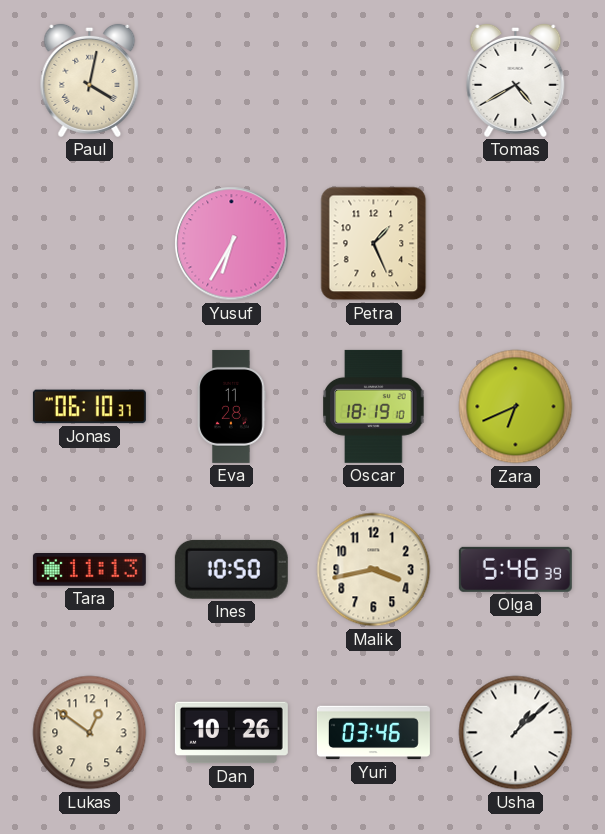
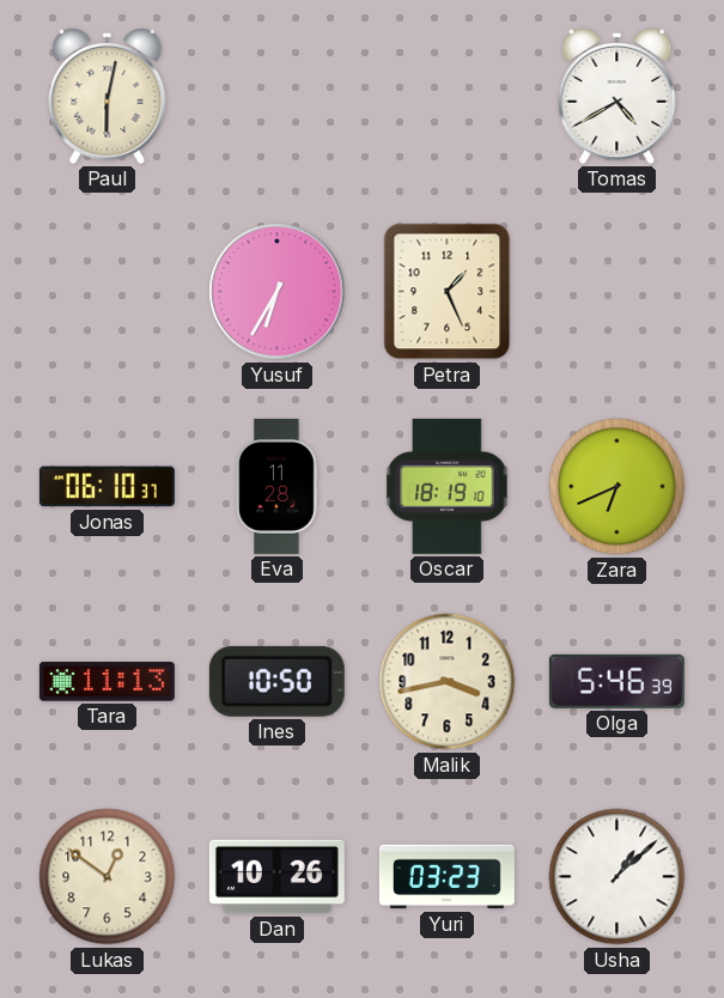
Paul: 4:02 -> 6:02
Yuri: 03:46 -> 03:23
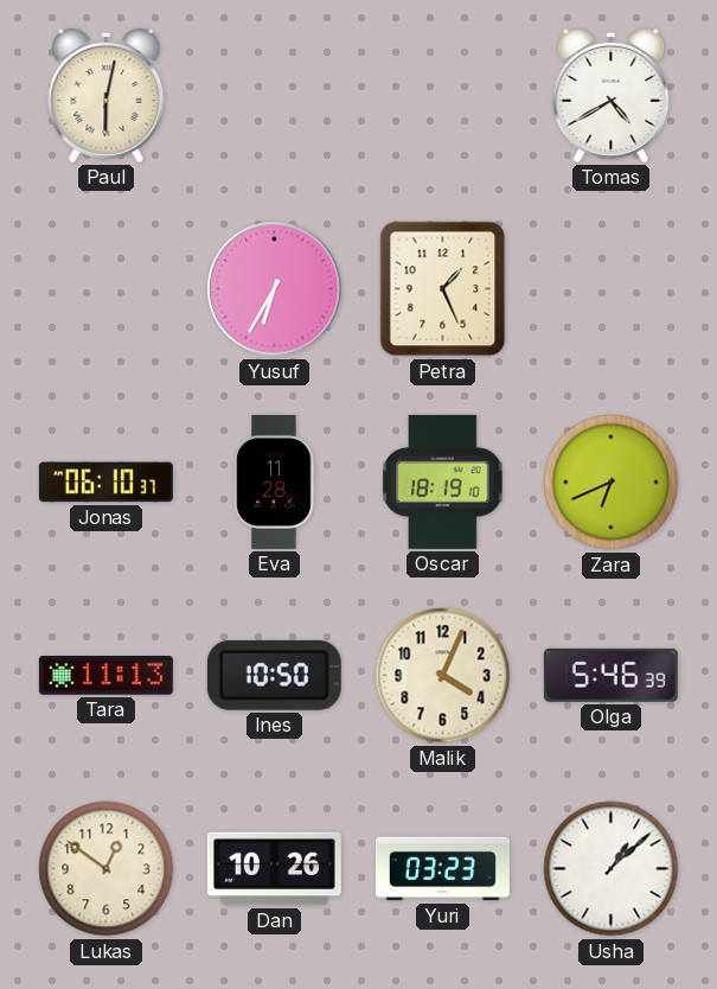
Malik: 3:43 -> 4:04
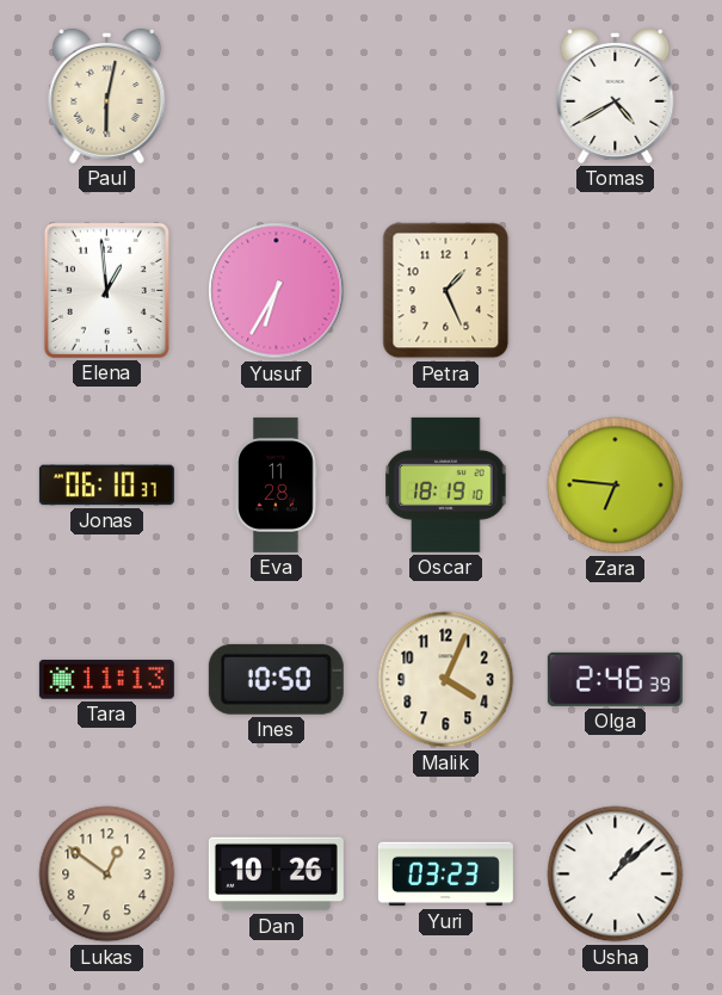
Elena: none -> 12:59
Zara: 6:41 -> 6:46
Olga: 5:46 -> 2:46
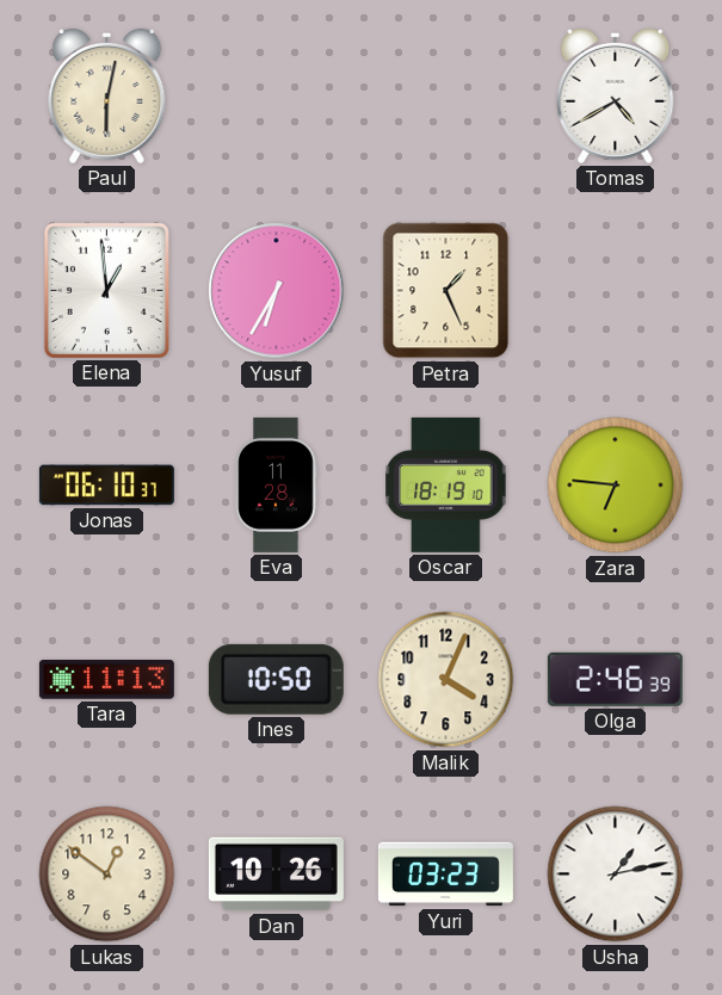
Usha: 1:08 -> 1:13
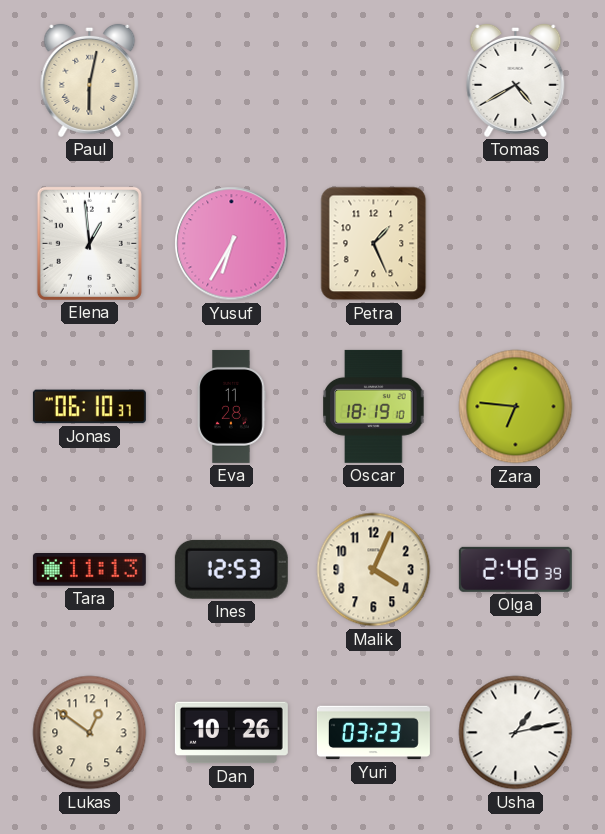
Ines: 10:50 -> 12:53
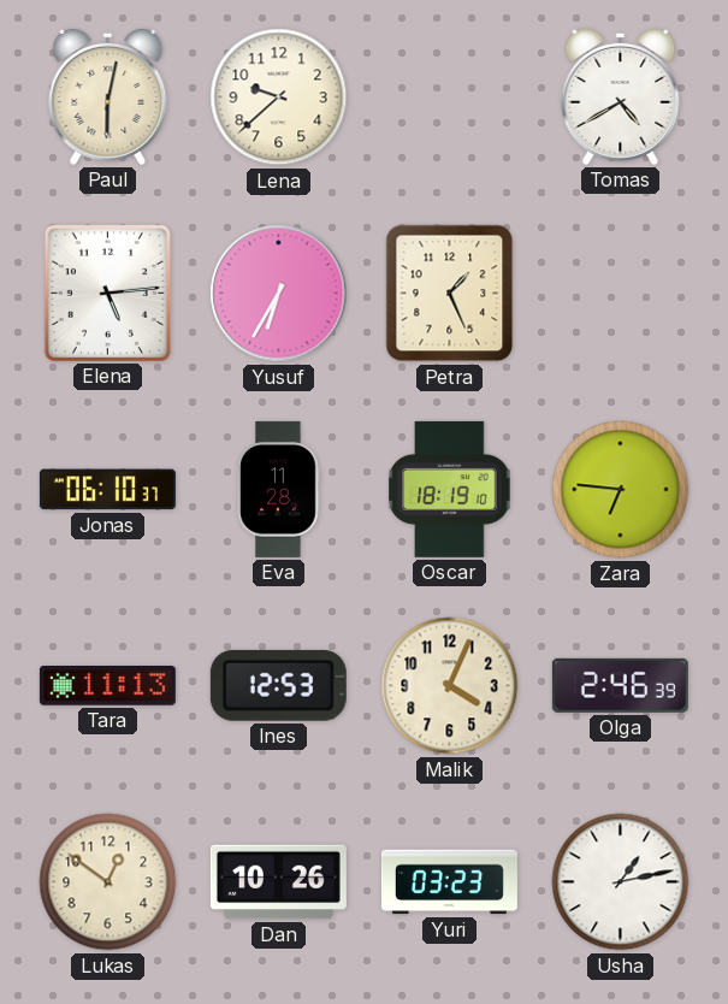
Lena: none -> 9:38
Elena: 12:59 -> 5:14
